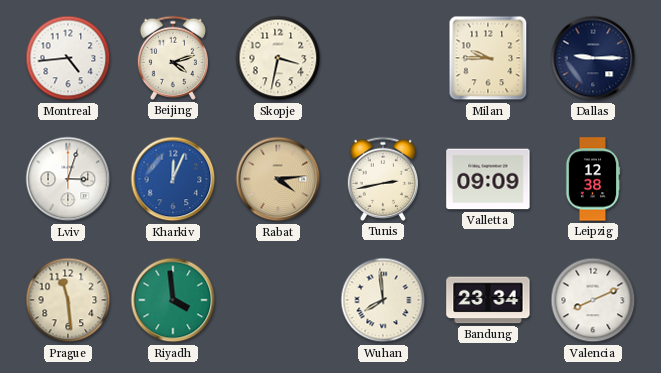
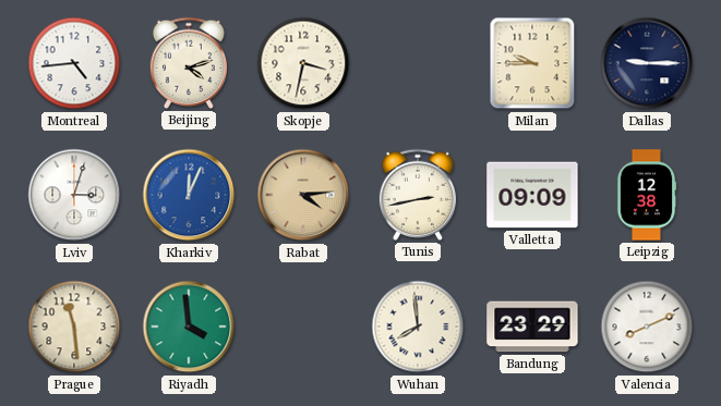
Bandung: 23:34 -> 23:29
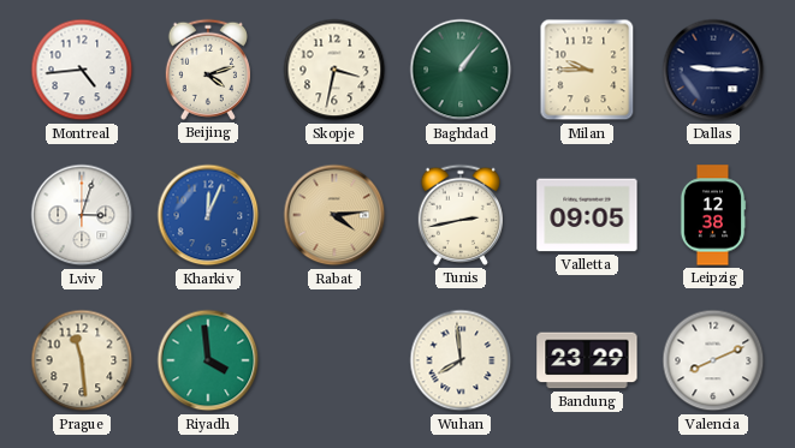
Baghdad: none -> 1:06
Valletta: 09:09 -> 09:05
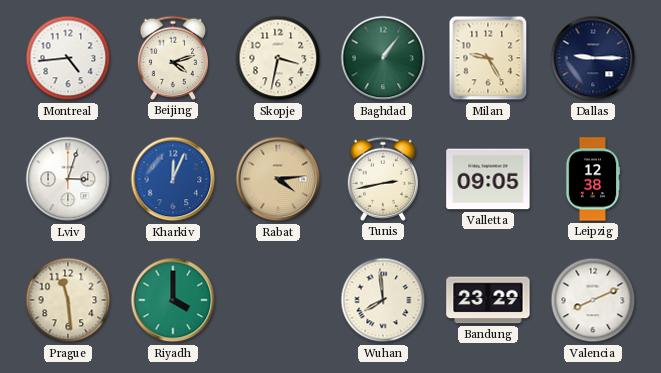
Milan: 9:45 -> 9:25
Riyadh: 3:59 -> 4:00
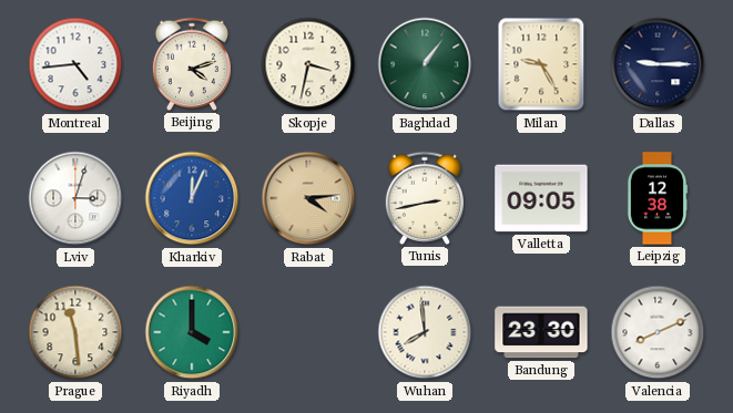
Bandung: 23:29 -> 23:30
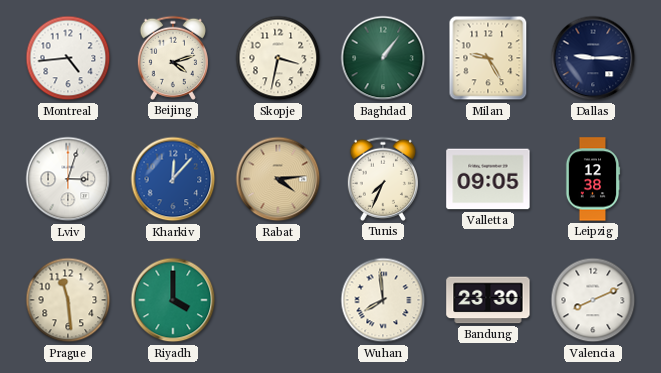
Kharkiv: 12:04 -> 12:07
Tunis: 2:43 -> 7:34
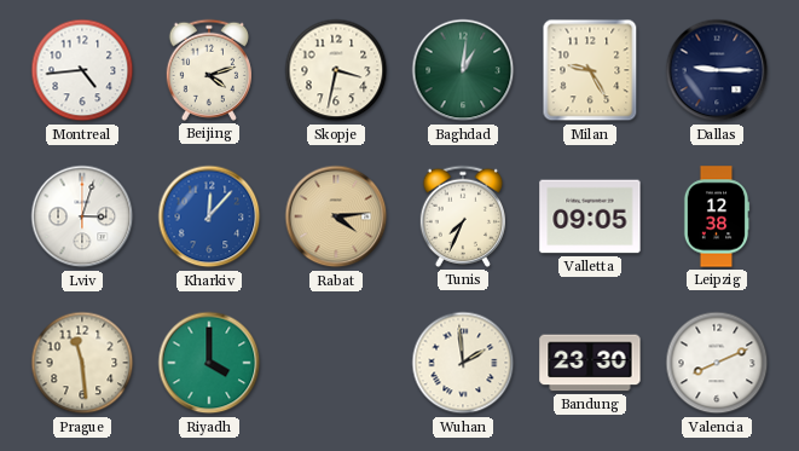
Baghdad: 1:06 -> 1:01
Wuhan: 7:59 -> 1:59
